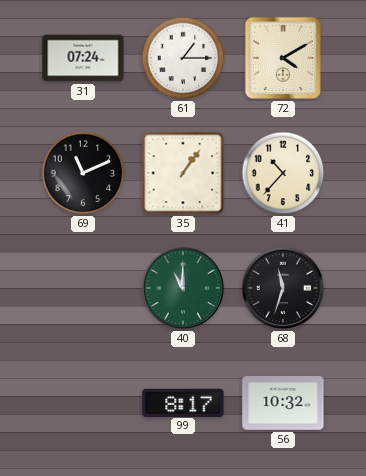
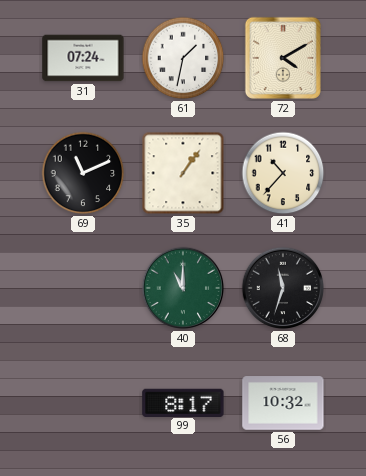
61: 1:15 -> 1:32
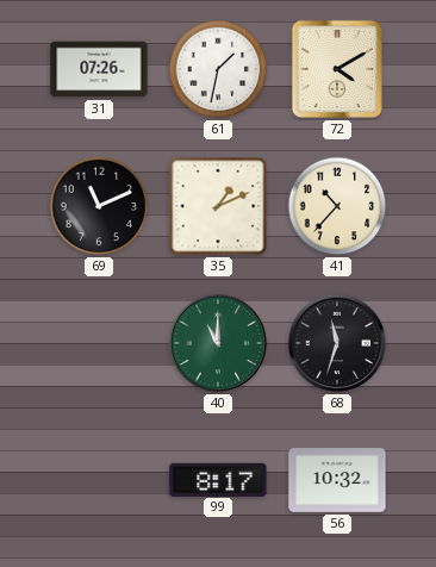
31: 07:24 -> 07:26
35: 1:06 -> 1:11
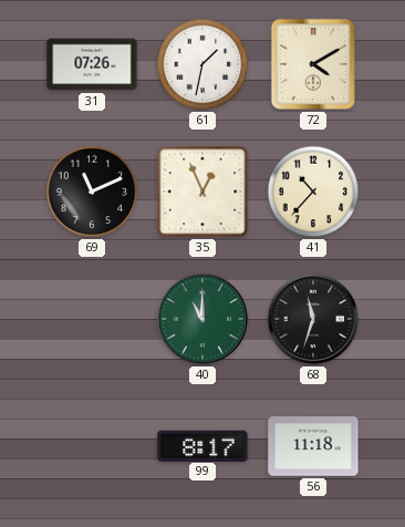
35: 1:11 -> 12:56
56: 10:32 -> 11:18
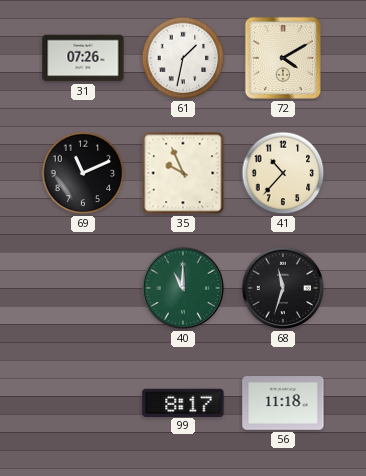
35: 12:56 -> 9:56
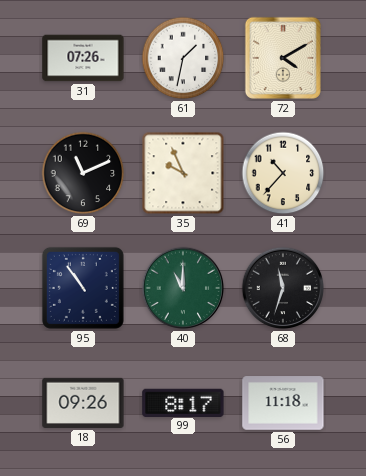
95: none -> 10:54
18: none -> 09:26
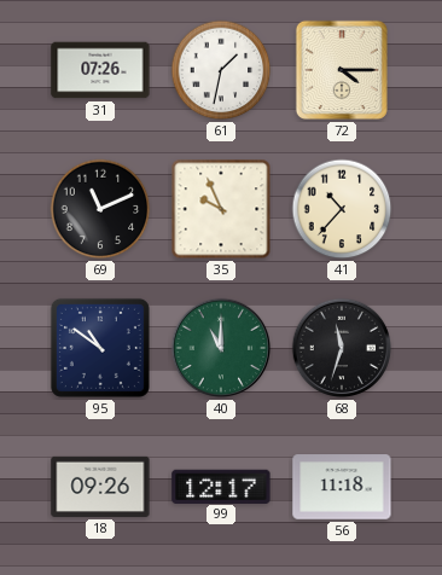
72: 4:10 -> 4:15
95: 10:54 -> 10:51
99: 8:17 -> 12:17
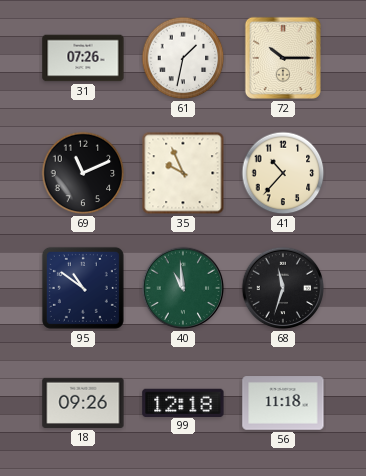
72: 4:15 -> 10:15
40: 11:00 -> 10:59
99: 12:17 -> 12:18
